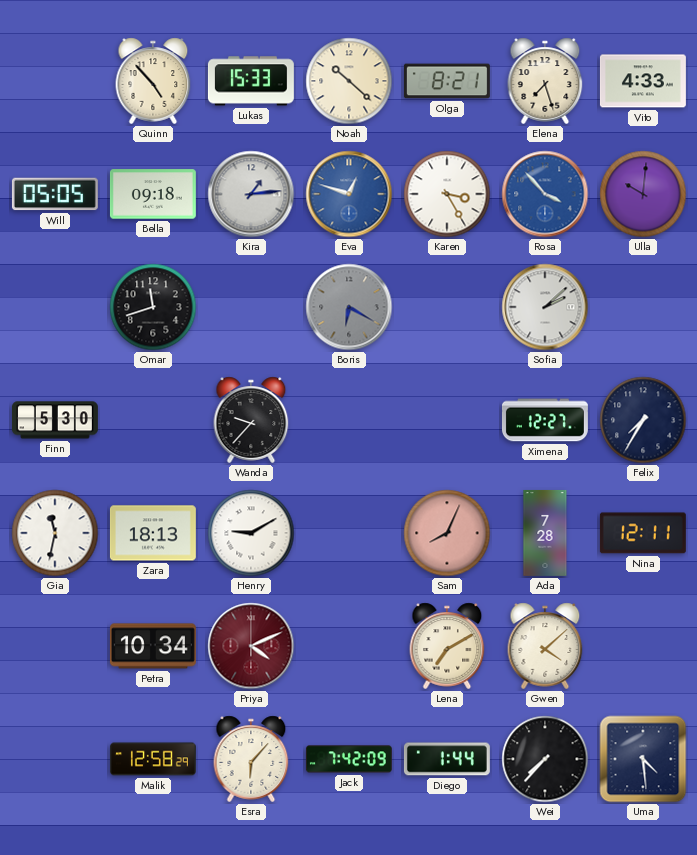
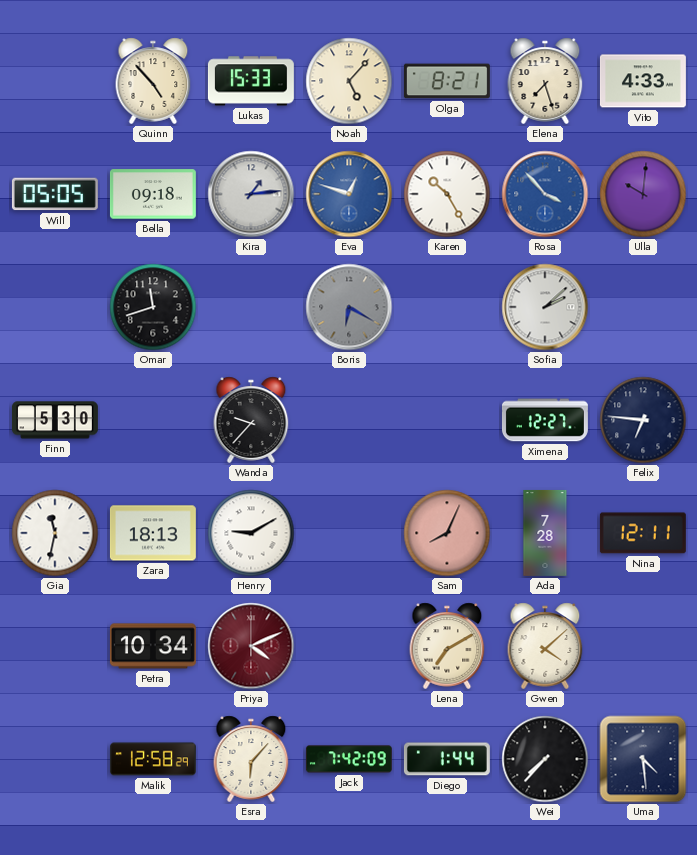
Noah: 10:22 -> 5:07
Karen: 3:25 -> 10:25
Felix: 7:35 -> 6:46
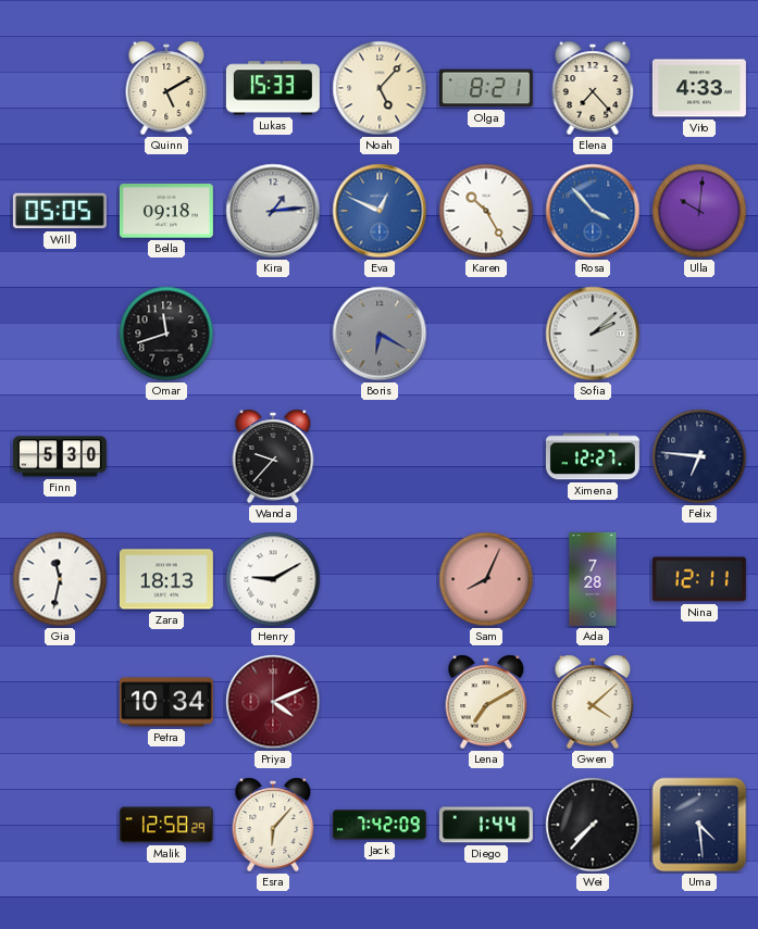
Quinn: 4:53 -> 5:10
Elena: 7:27 -> 7:23
Eva: 12:48 -> 12:49
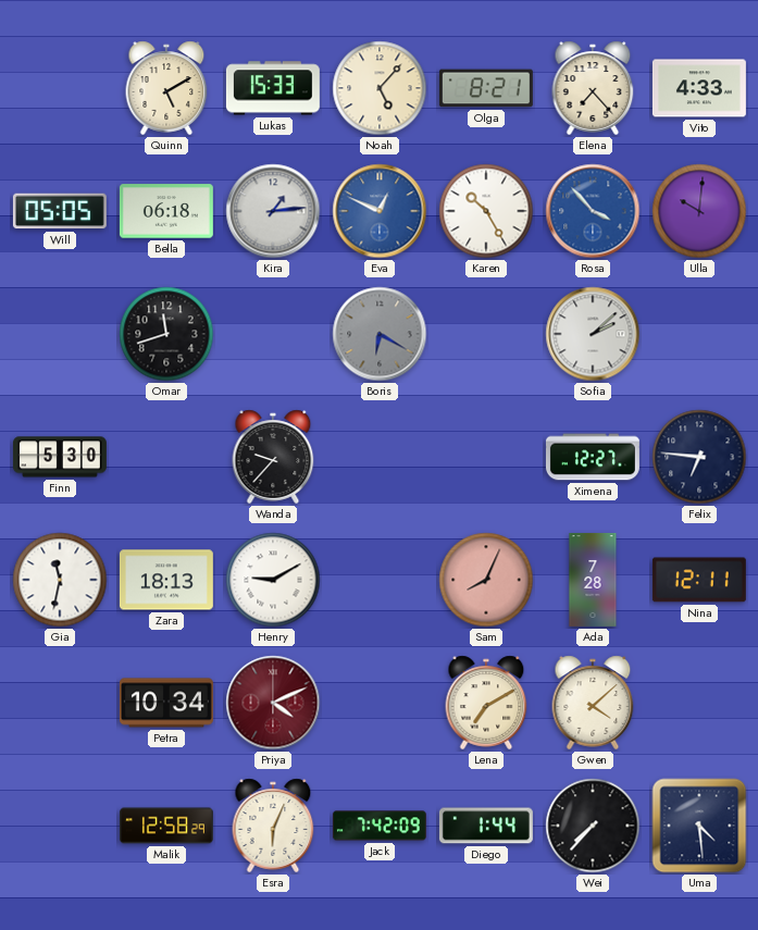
Bella: 09:18 -> 06:18
Esra: 6:07 -> 6:04
